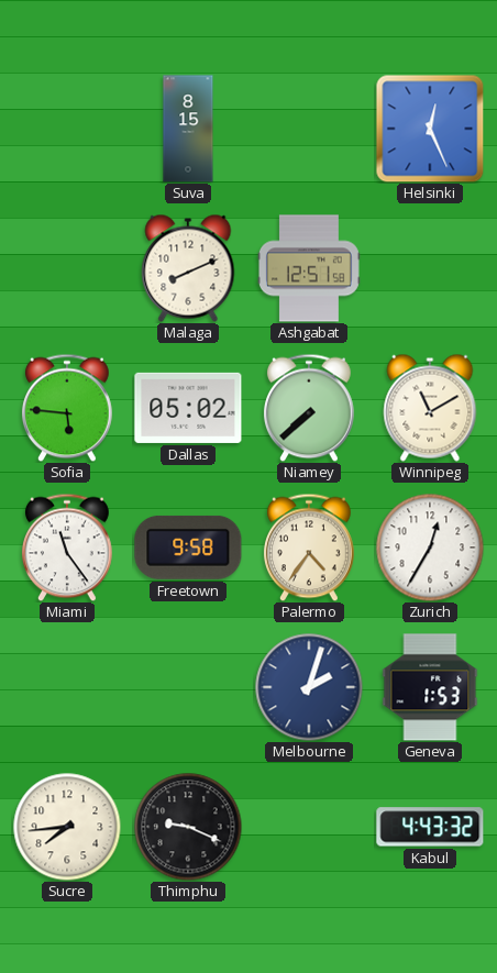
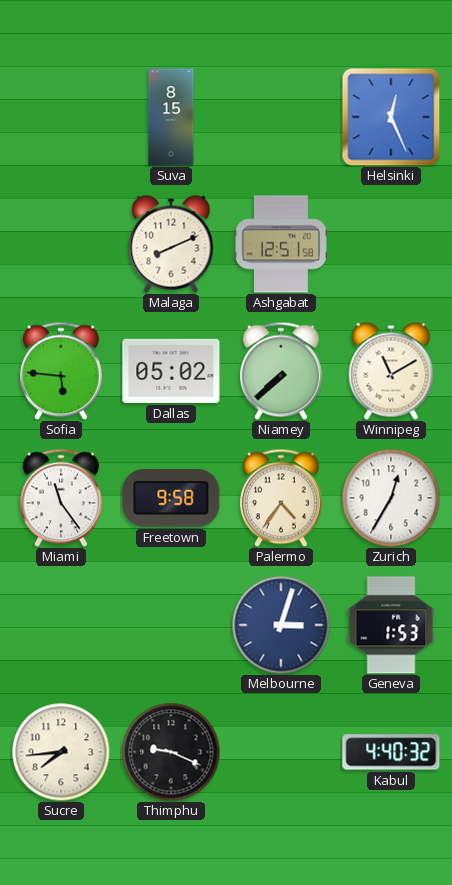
Melbourne: 2:03 -> 3:03
Kabul: 4:43 -> 4:40
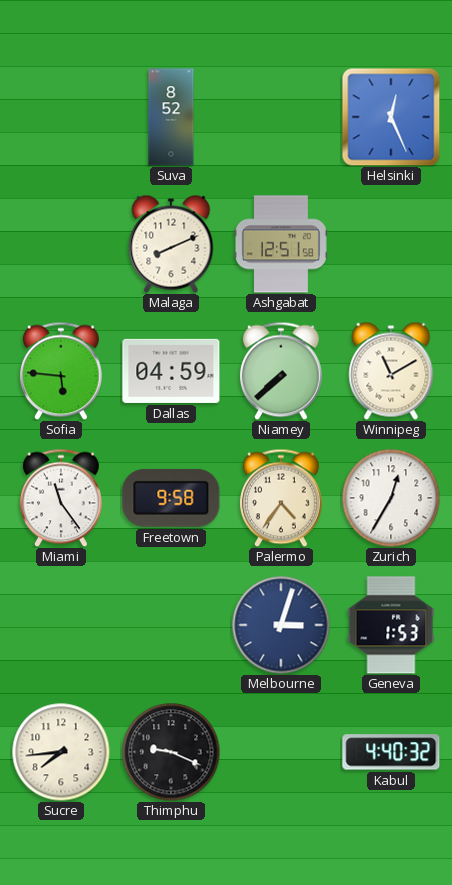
Suva: 8:15 -> 8:52
Dallas: 05:02 -> 04:59
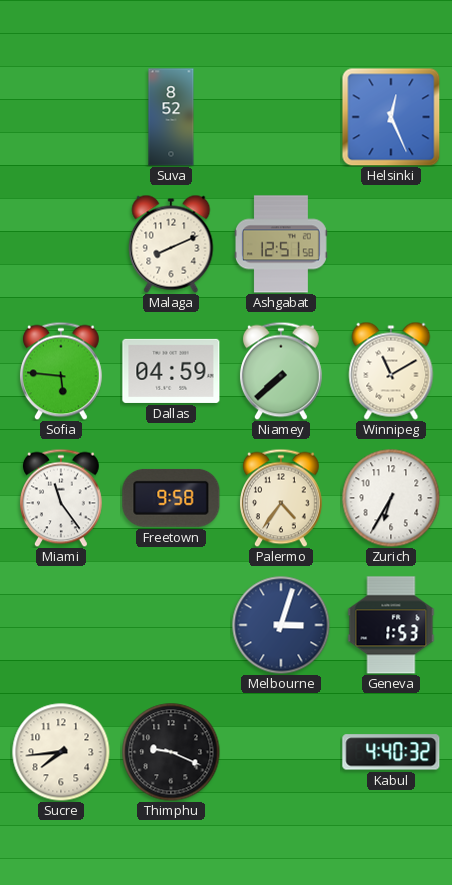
Zurich: 12:35 -> 6:35
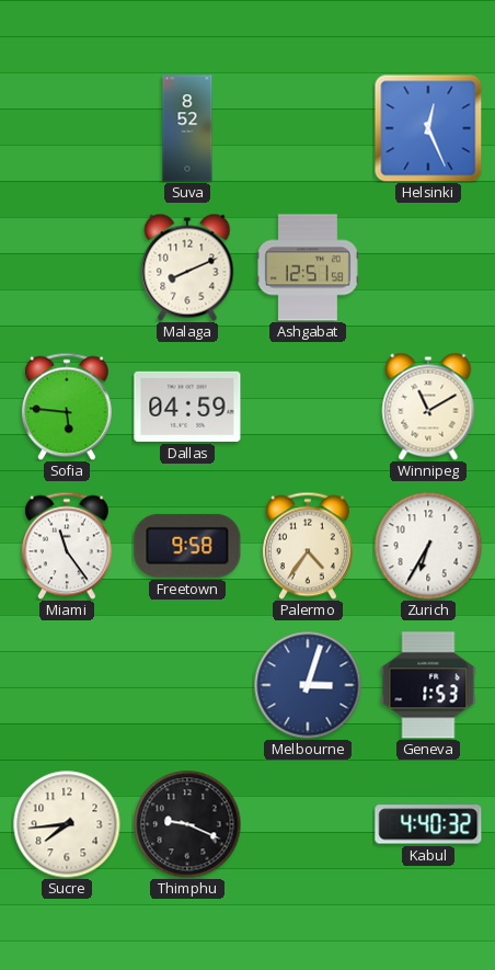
Niamey: 7:38 -> none
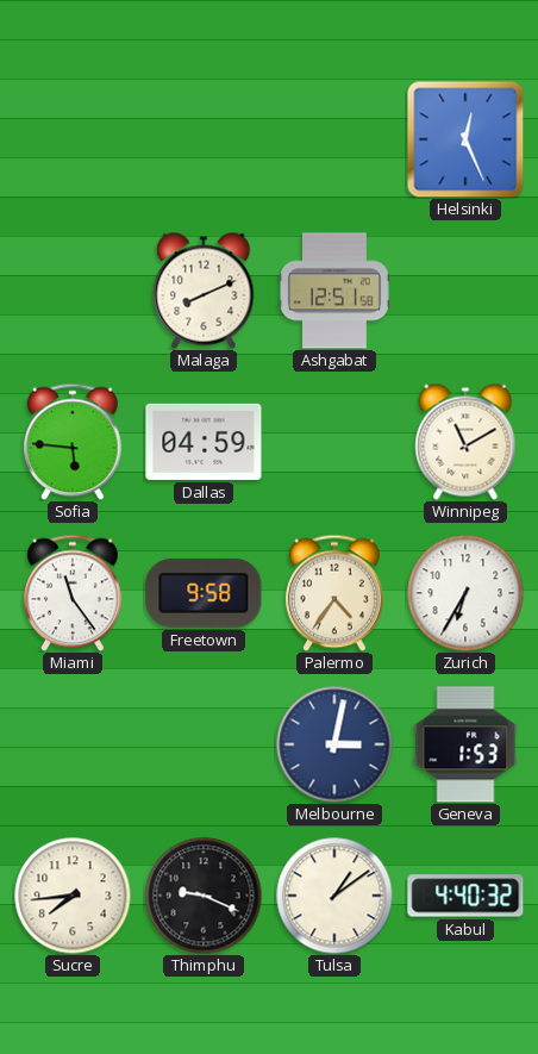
Suva: 8:52 -> none
Melbourne: 3:03 -> 3:02
Tulsa: none -> 1:09
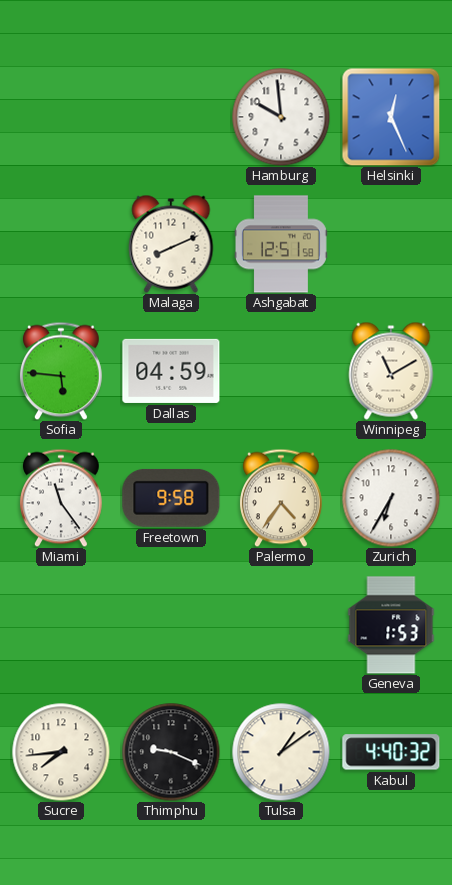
Hamburg: none -> 9:59
Melbourne: 3:02 -> none
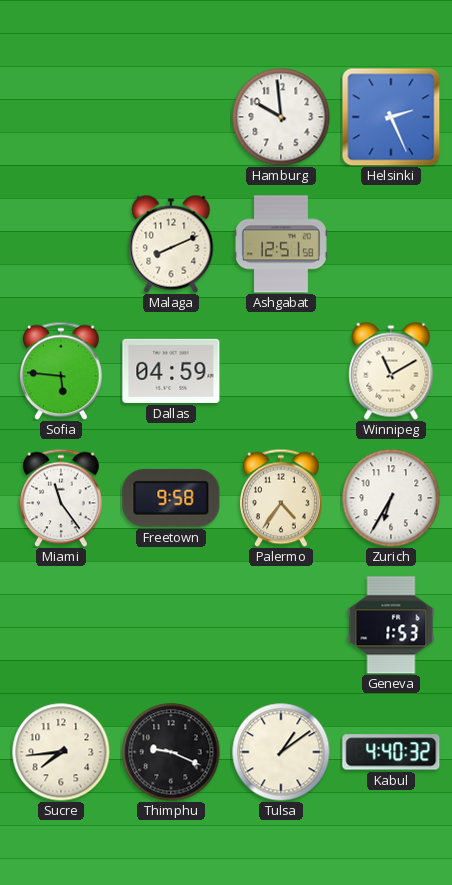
Helsinki: 12:26 -> 2:26
